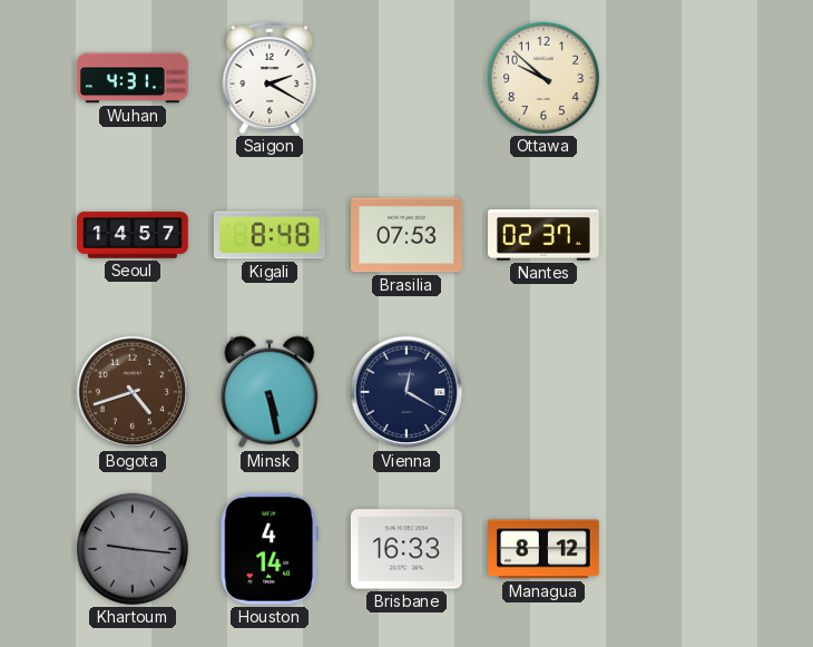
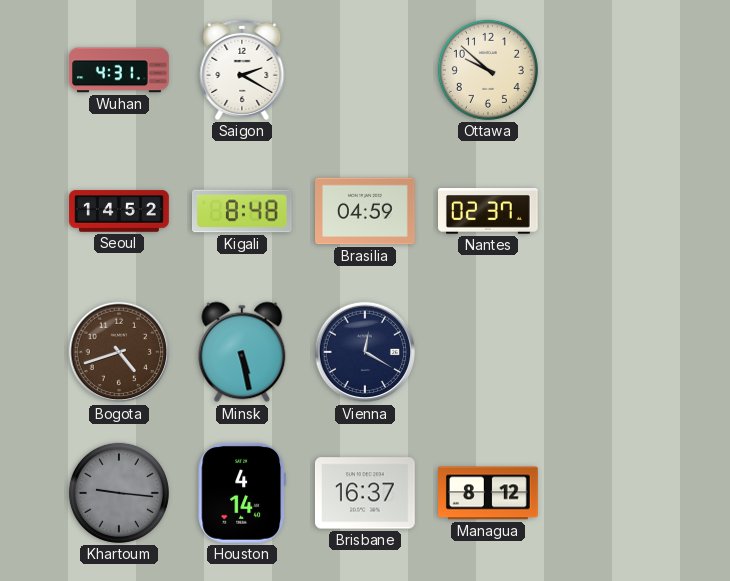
Seoul: 14:57 -> 14:52
Brasilia: 07:53 -> 04:59
Brisbane: 16:33 -> 16:37
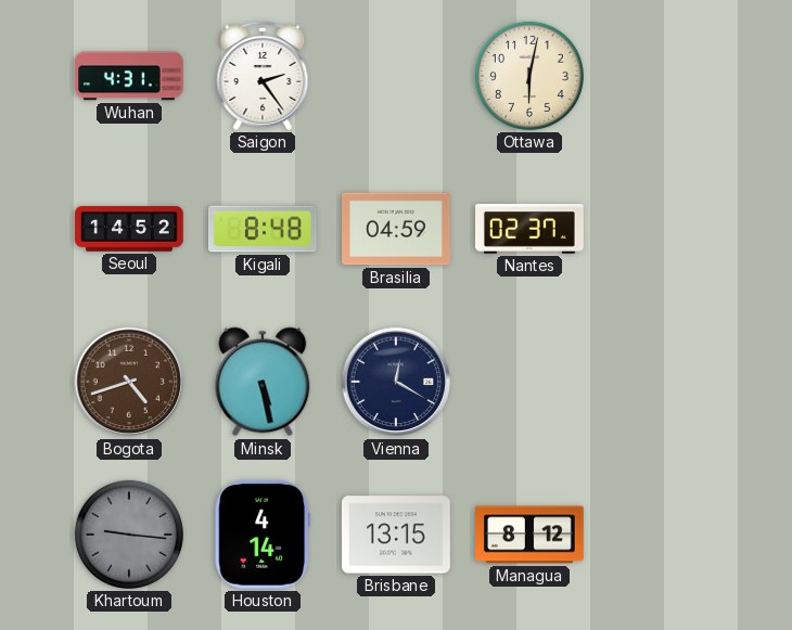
Saigon: 2:20 -> 2:24
Ottawa: 9:52 -> 6:02
Brisbane: 16:37 -> 13:15
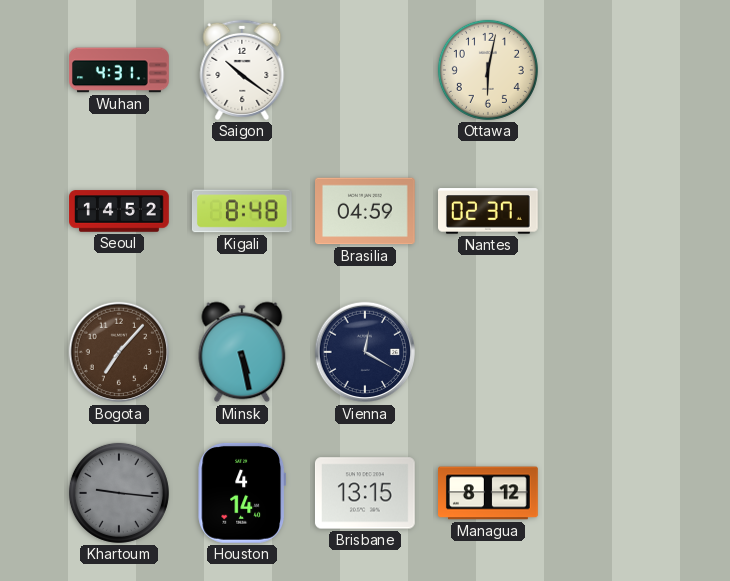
Saigon: 2:24 -> 10:21
Bogota: 4:42 -> 7:07
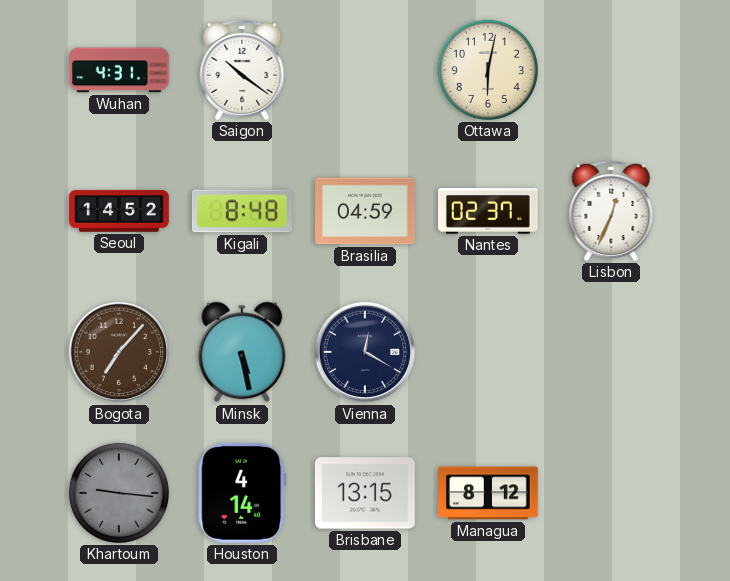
Lisbon: none -> 12:34
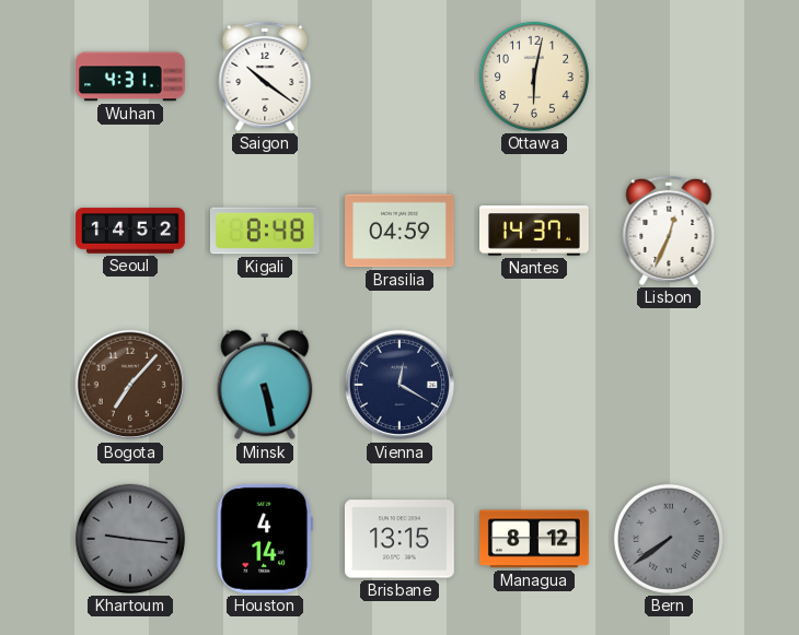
Nantes: 02:37 -> 14:37
Bern: none -> 7:39
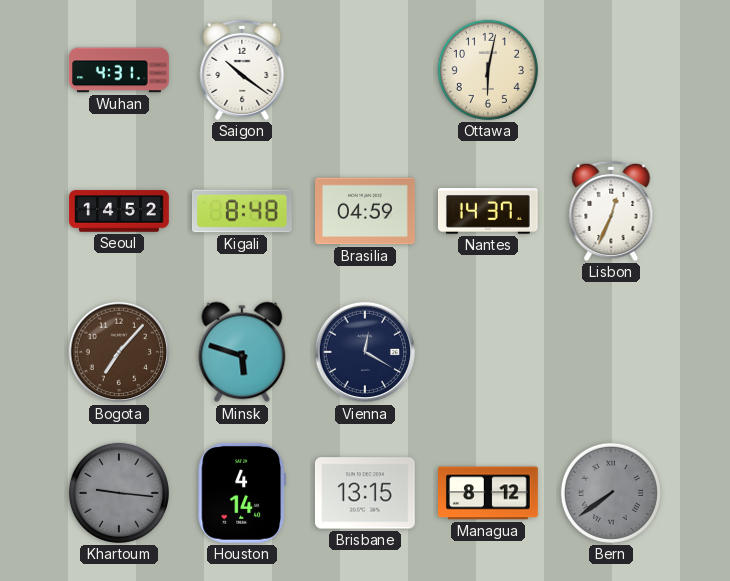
Minsk: 5:28 -> 5:48
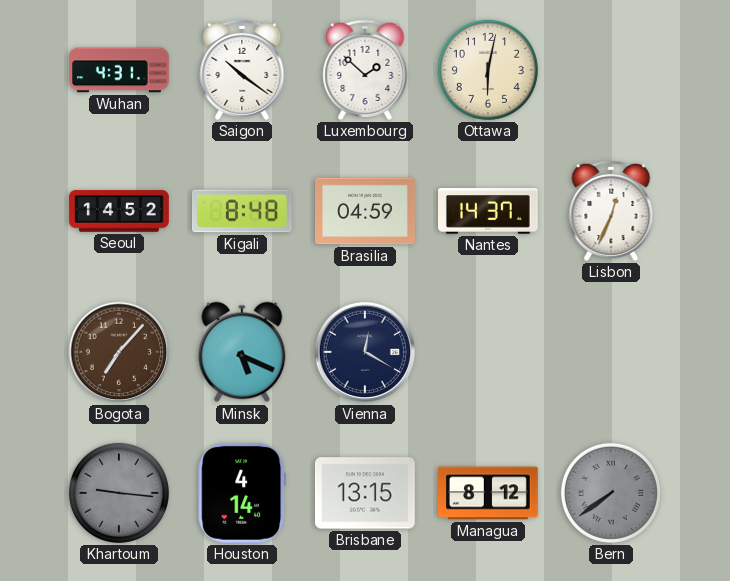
Luxembourg: none -> 1:52
Minsk: 5:48 -> 5:19
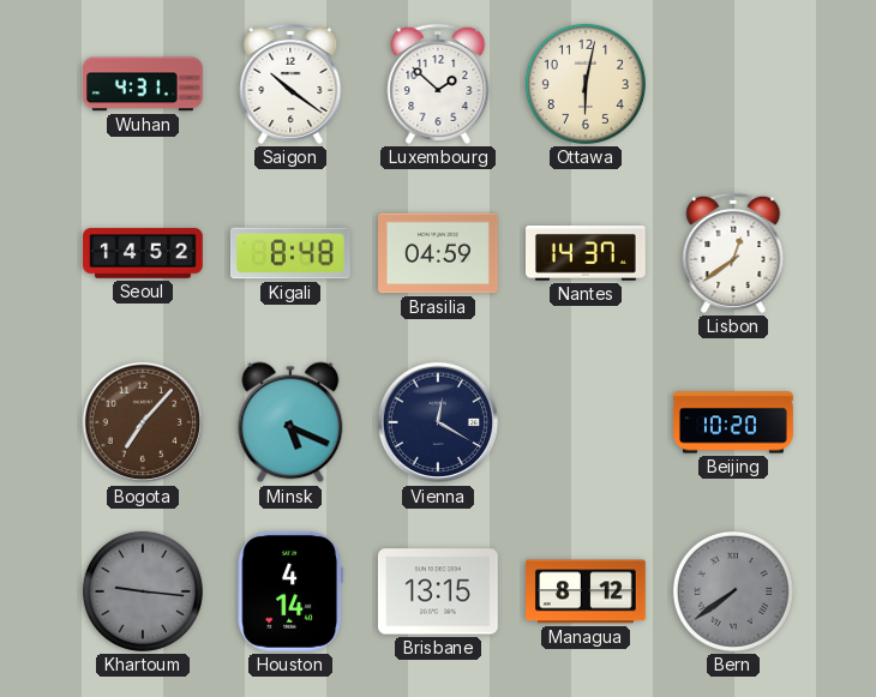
Lisbon: 12:34 -> 12:39
Beijing: none -> 10:20
